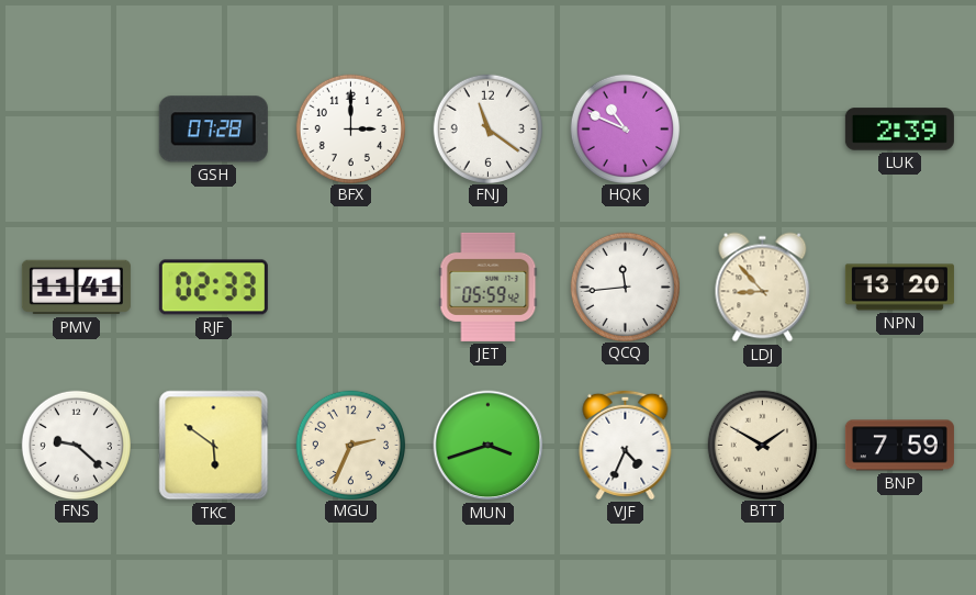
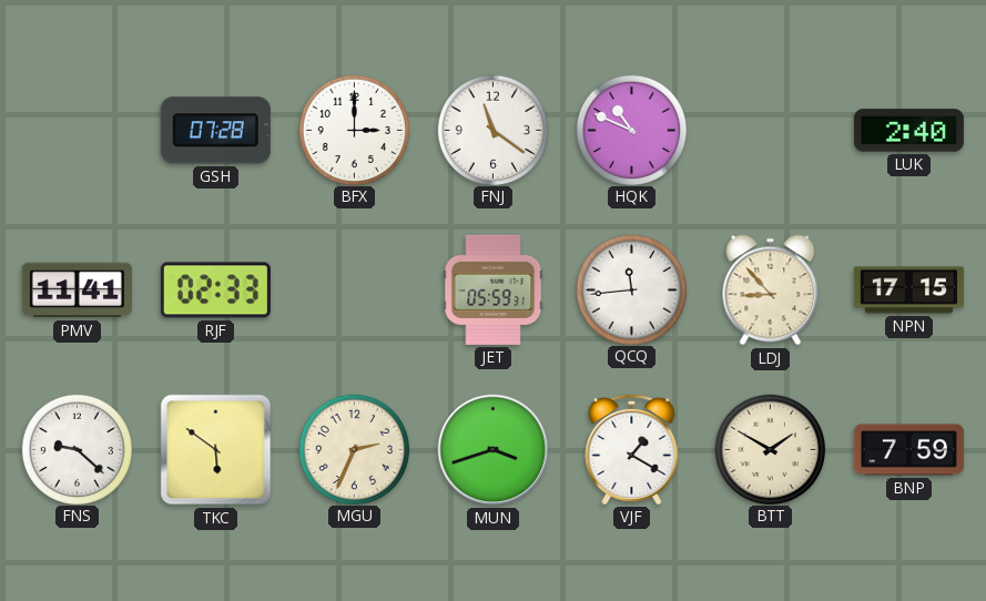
LUK: 2:39 -> 2:40
JET: 05:59:42 -> 05:59:31
NPN: 13:20 -> 17:15
VJF: 4:34 -> 1:20
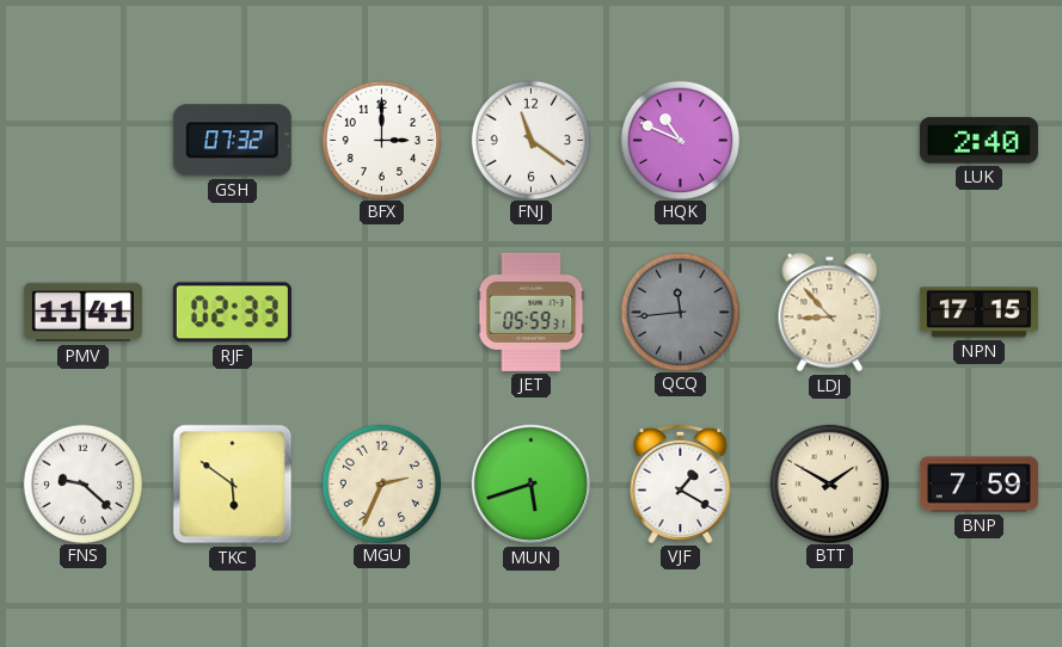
GSH: 07:28 -> 07:32
QCQ dial: white -> grey
MUN: 3:42 -> 5:42
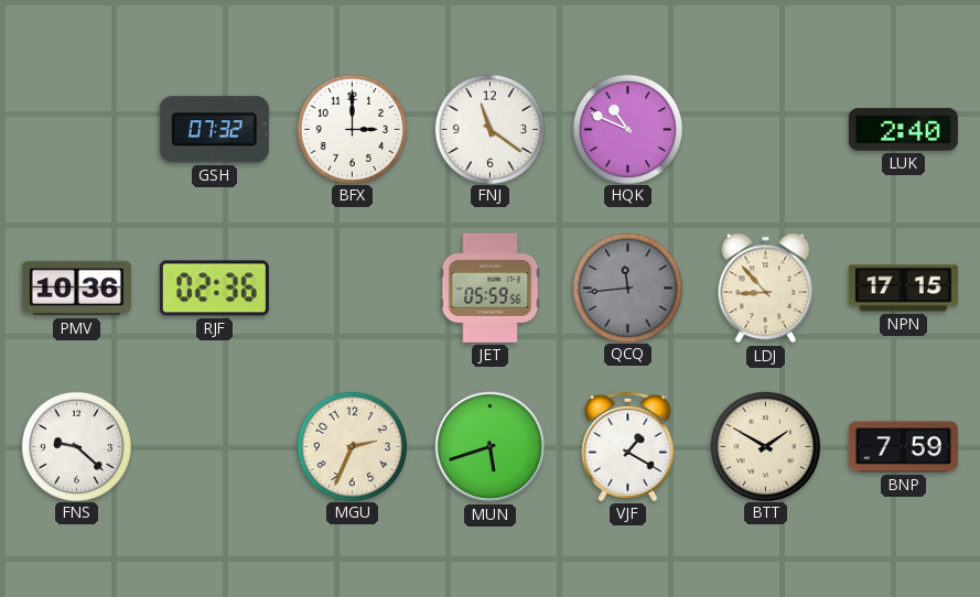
PMV: 11:41 -> 10:36
RJF: 02:33 -> 02:36
JET: 05:59:31 -> 05:59:56
TKC: 5:51 -> none
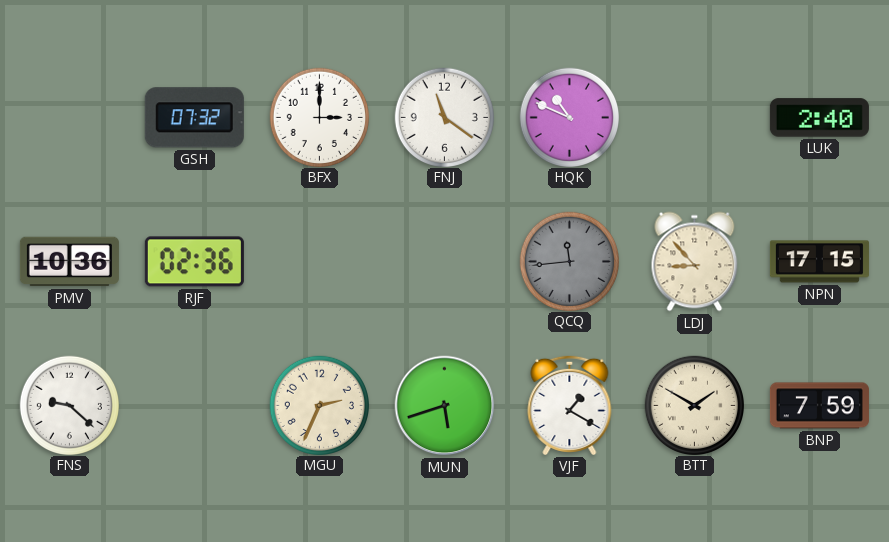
JET: 05:59 -> none
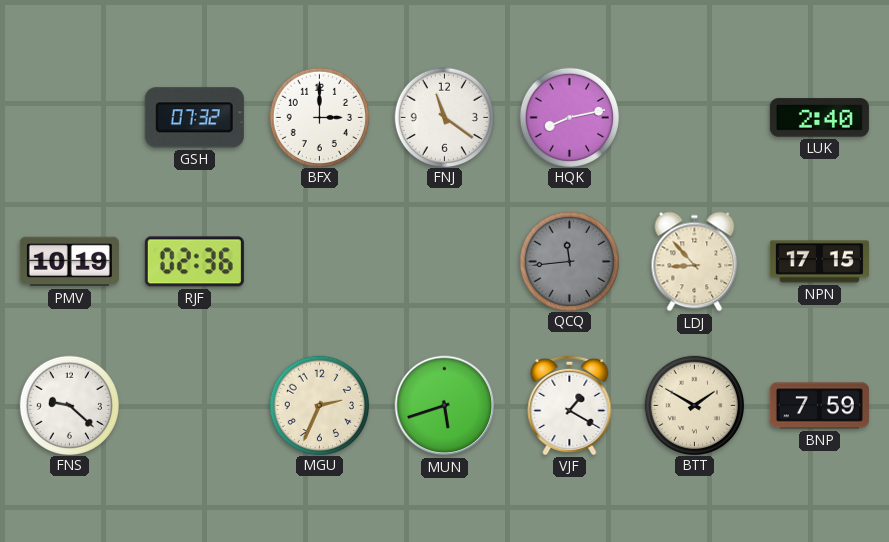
HQK: 10:49 -> 8:13
PMV: 10:36 -> 10:19
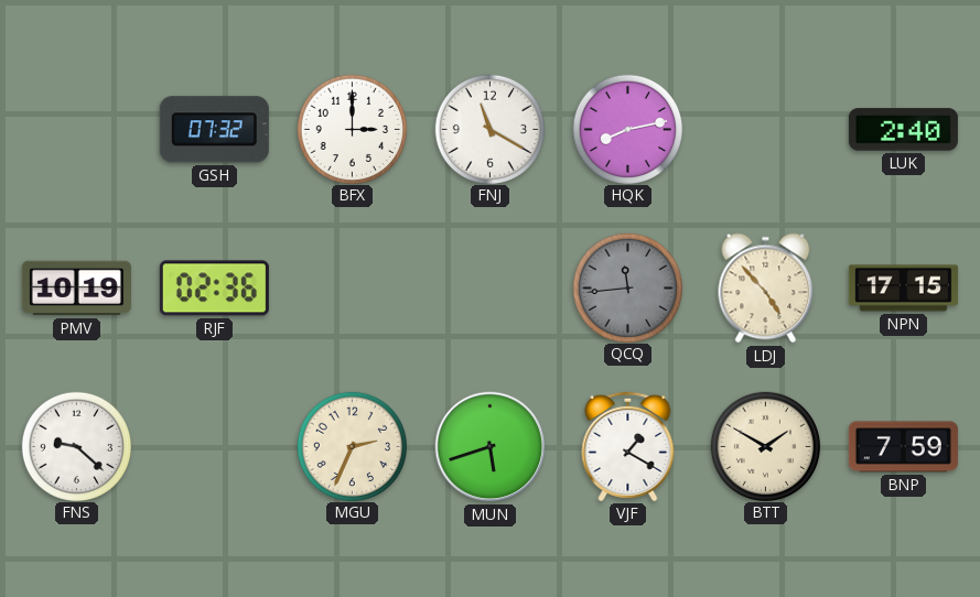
FNJ: 11:21 -> 11:20
LDJ: 8:53 -> 4:53
